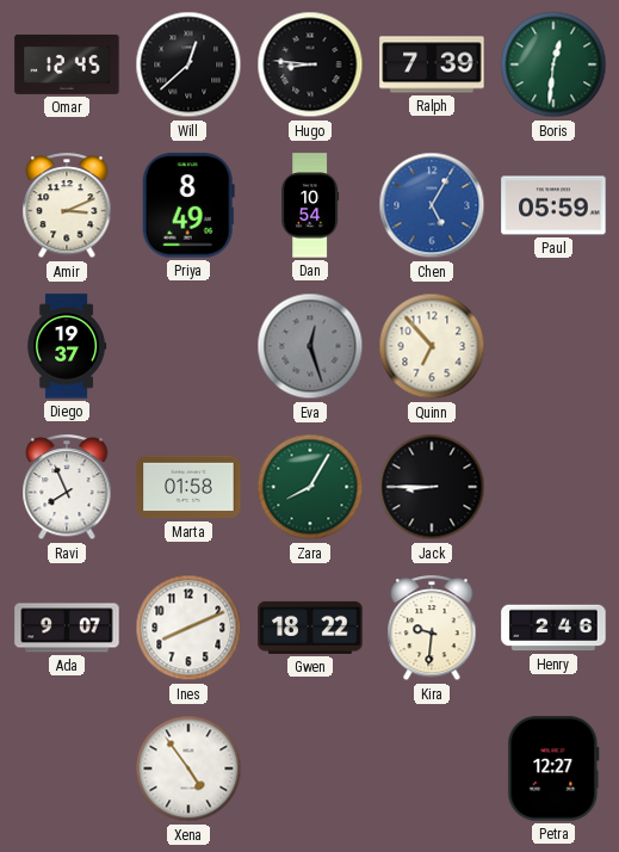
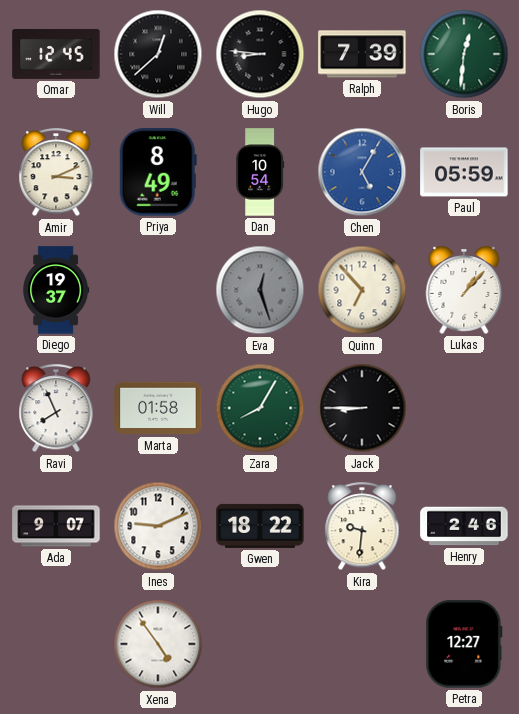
Lukas: none -> 1:07
Ines: 8:11 -> 9:11
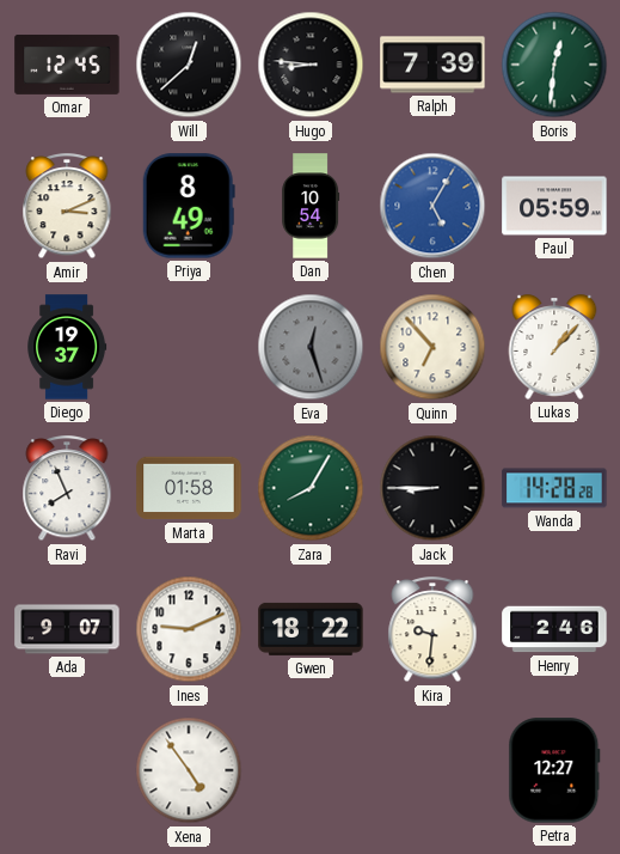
Wanda: none -> 14:28
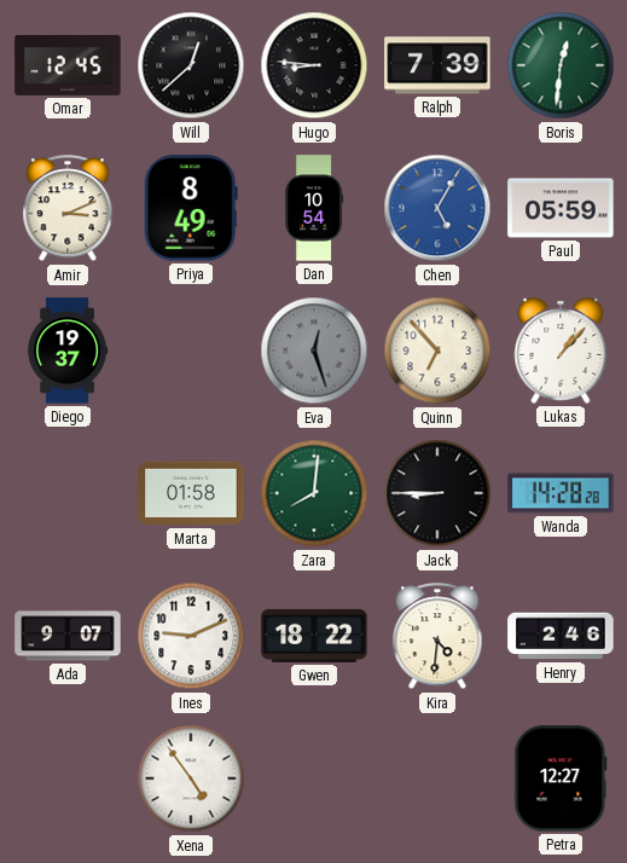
Ravi: 7:56 -> none
Zara: 8:05 -> 8:01
Kira: 9:31 -> 4:31
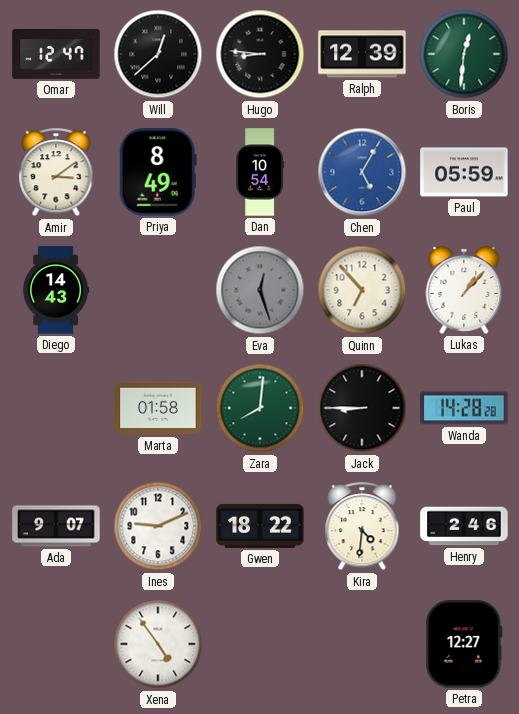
Omar: 12:45 -> 12:47
Ralph: 7:39 -> 12:39
Amir: 3:11 -> 3:09
Diego: 19:37 -> 14:43
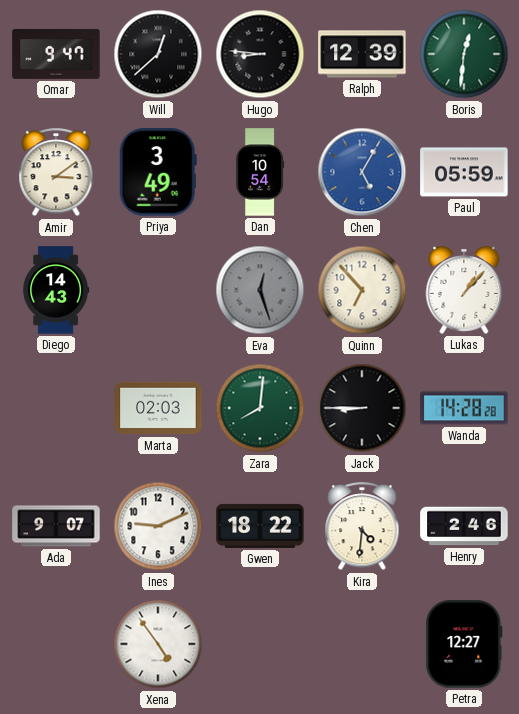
Omar: 12:47 -> 9:47
Priya: 8:49 -> 3:49
Marta: 01:58 -> 02:03
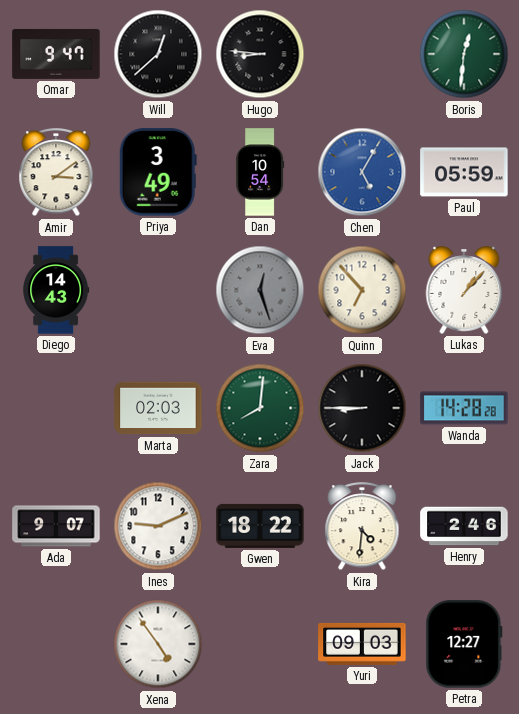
Ralph: 12:39 -> none
Yuri: none -> 09:03
